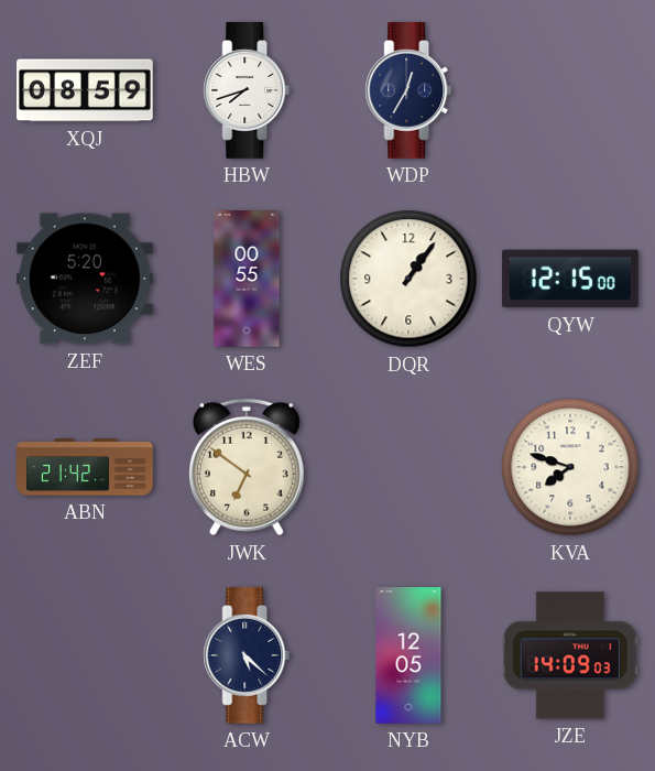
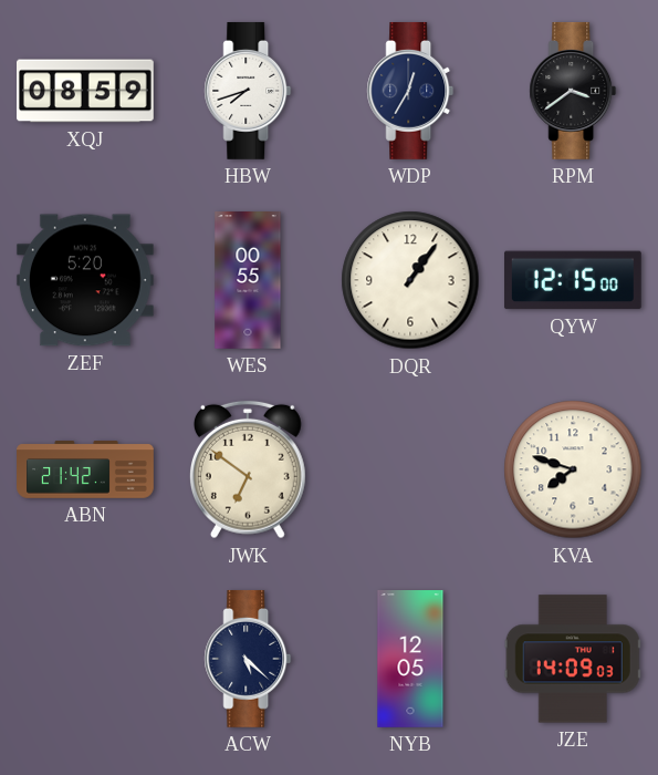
RPM: none -> 3:39
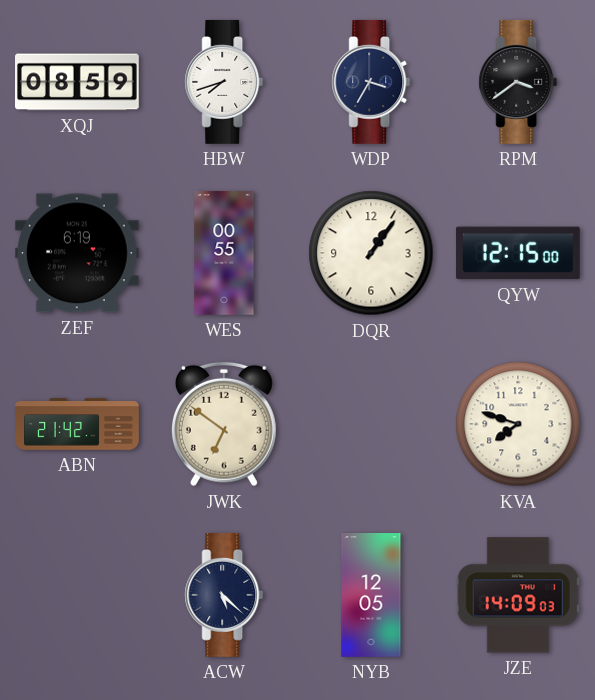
WDP: 12:35 -> 3:35
ZEF: 5:20 -> 6:19
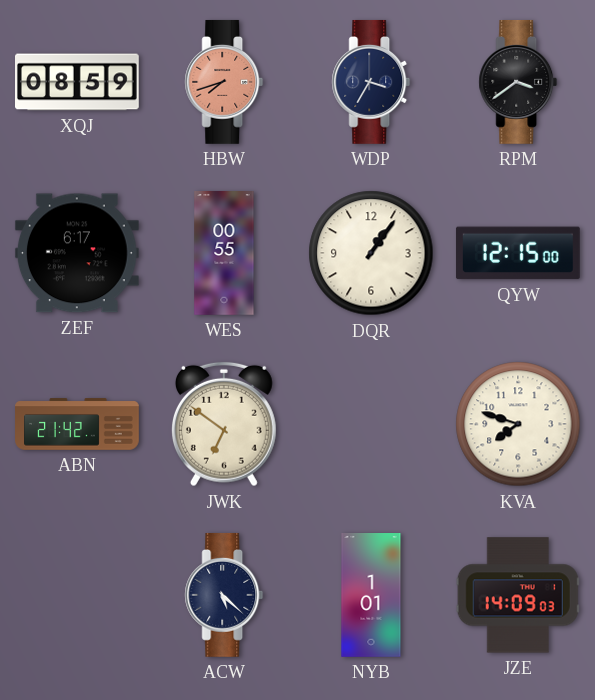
HBW dial: white -> salmon
ZEF: 6:19 -> 6:17
NYB: 12:05 -> 1:01
